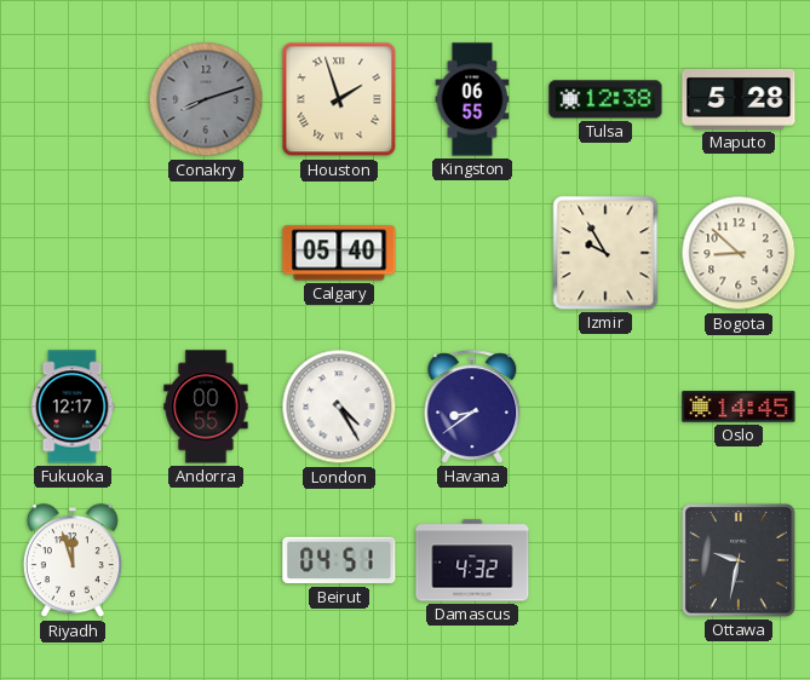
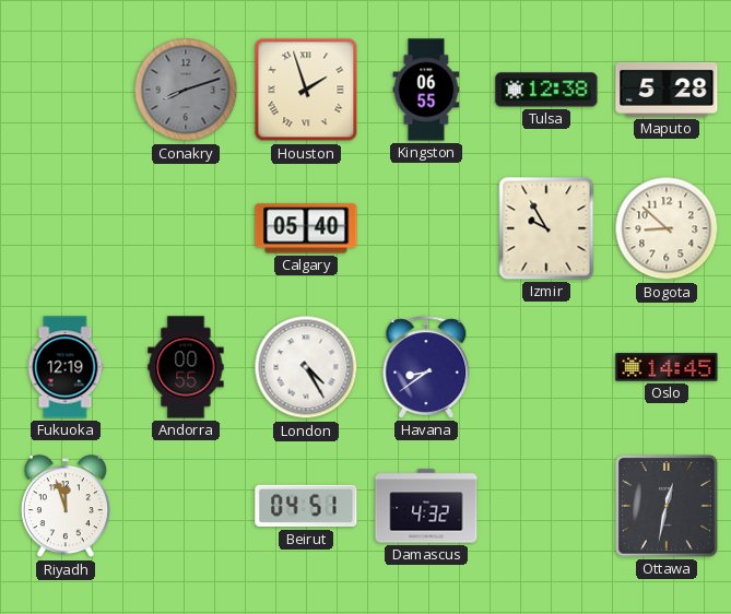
Fukuoka: 12:17 -> 12:19
Ottawa: 9:32 -> 12:32
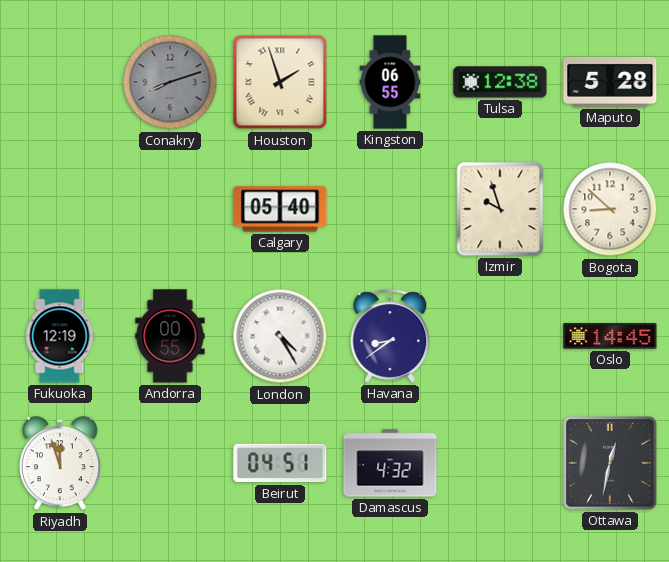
Izmir: 9:55 -> 9:57
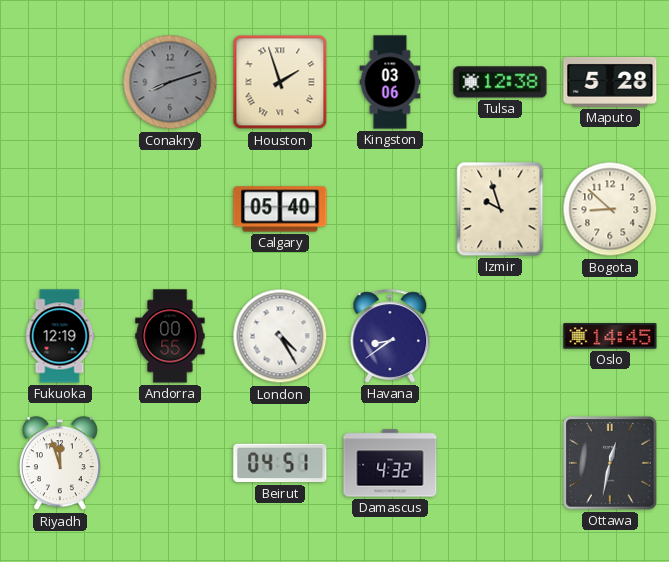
Kingston: 06:55 -> 03:06
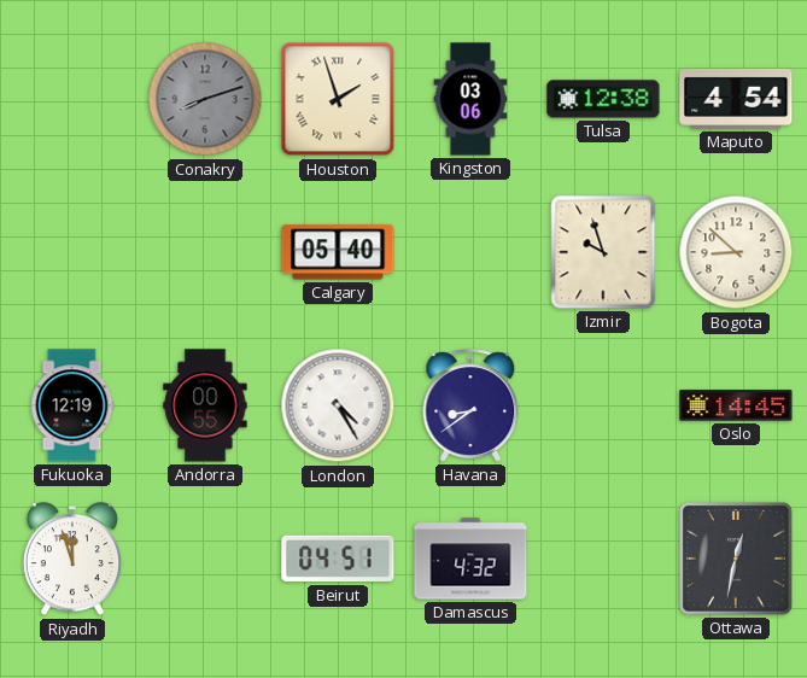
Maputo: 5:28 -> 4:54
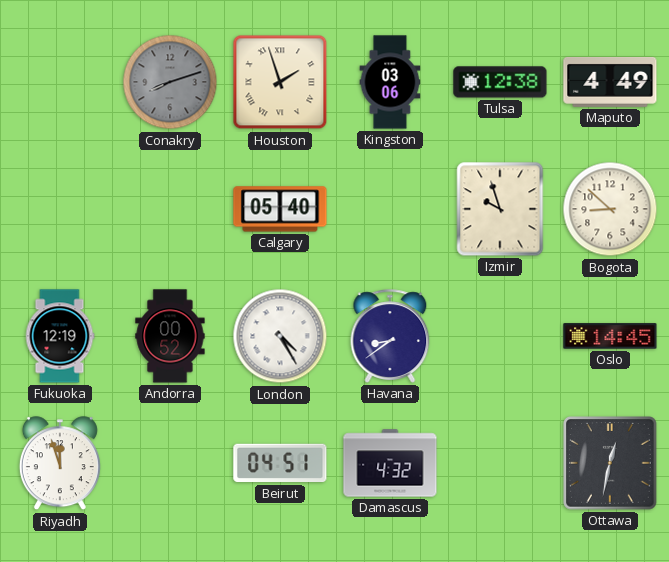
Maputo: 4:54 -> 4:49
Andorra: 00:55 -> 00:52
